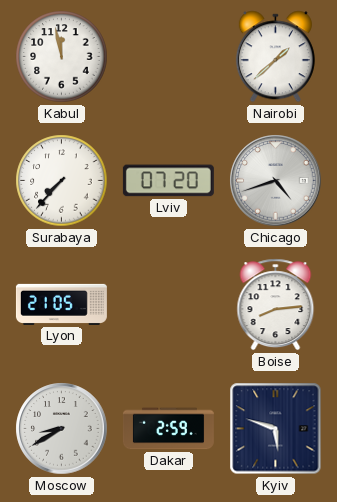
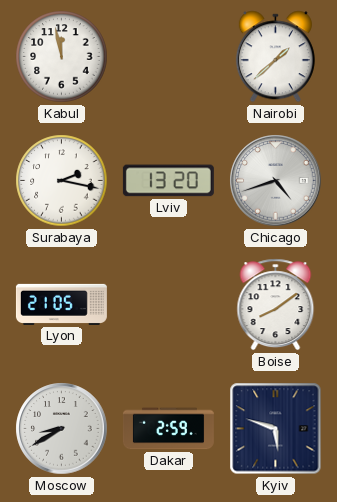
Surabaya: 7:37 -> 2:17
Lviv: 07:20 -> 13:20
Boise: 8:14 -> 8:09
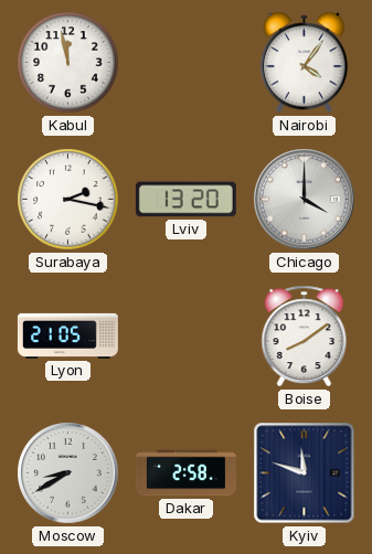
Nairobi: 1:38 -> 4:06
Chicago: 4:42 -> 4:00
Dakar: 2:59 -> 2:58
Kyiv: 5:48 -> 11:48
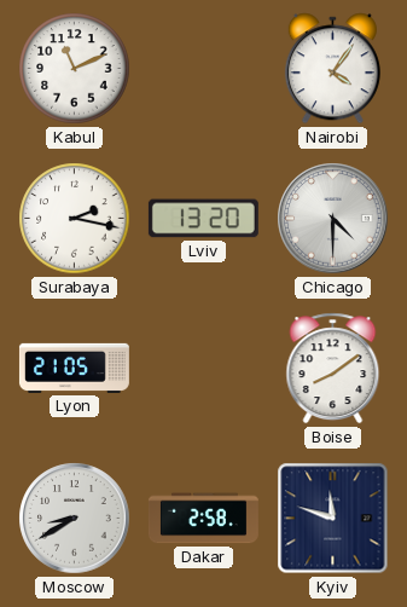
Kabul: 11:58 -> 11:11
Chicago: 4:00 -> 4:30
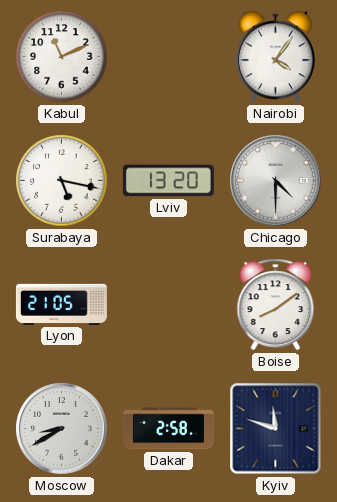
Surabaya: 2:17 -> 5:17
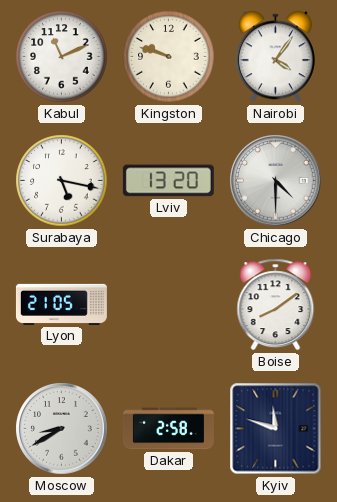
Kingston: none -> 9:48
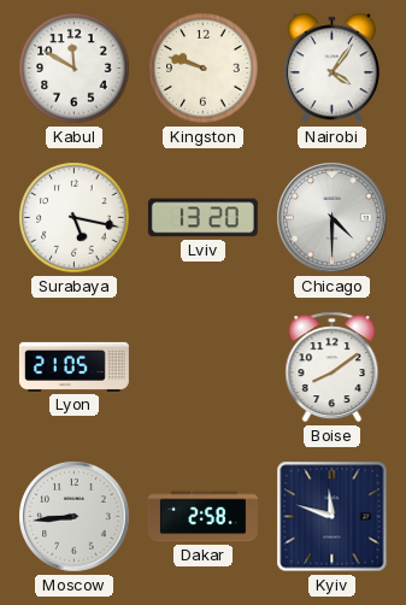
Kabul: 11:11 -> 11:50
Moscow: 8:40 -> 8:44
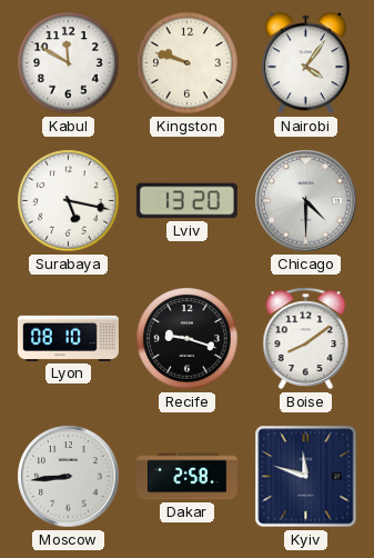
Lyon: 21:05 -> 08:10
Recife: none -> 9:18
